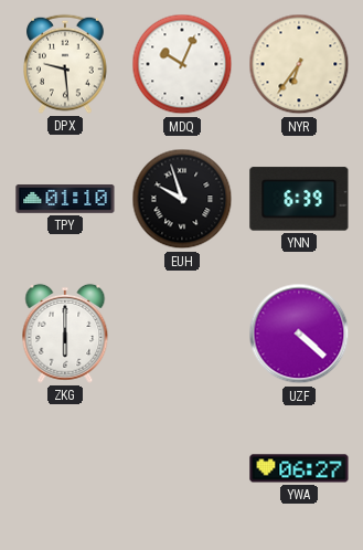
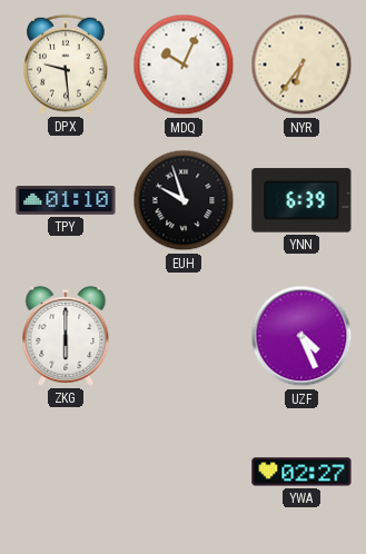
UZF: 4:22 -> 4:26
YWA: 06:27 -> 02:27
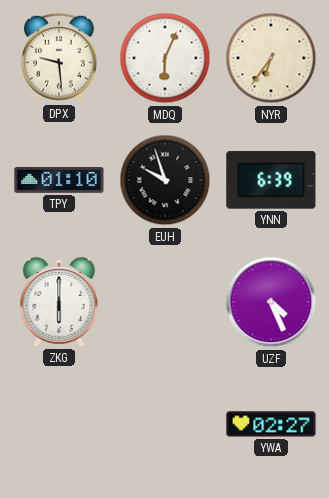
MDQ: 10:04 -> 6:04
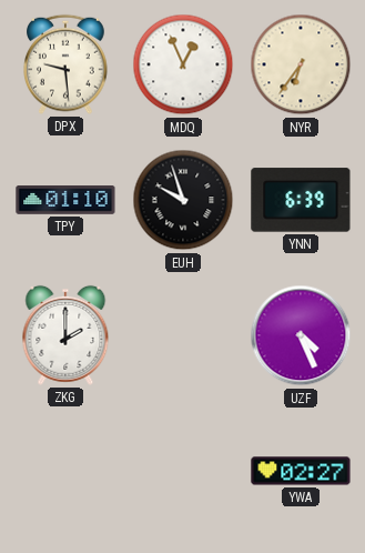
MDQ: 6:04 -> 12:56
ZKG: 6:00 -> 2:00
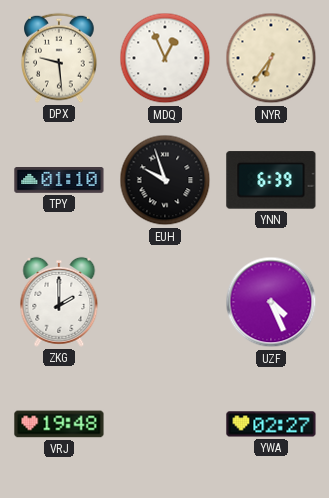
VRJ: none -> 19:48
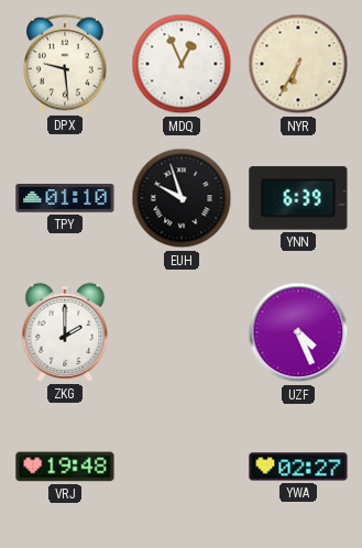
NYR: 6:36 -> 6:35
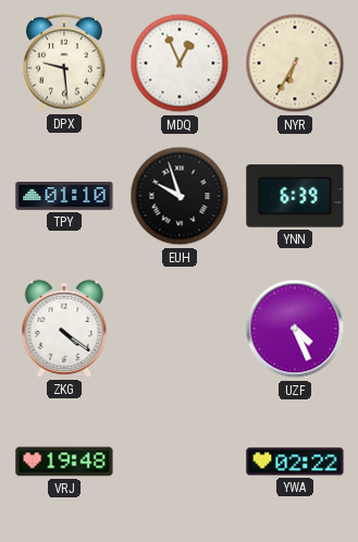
ZKG: 2:00 -> 4:21
YWA: 02:27 -> 02:22
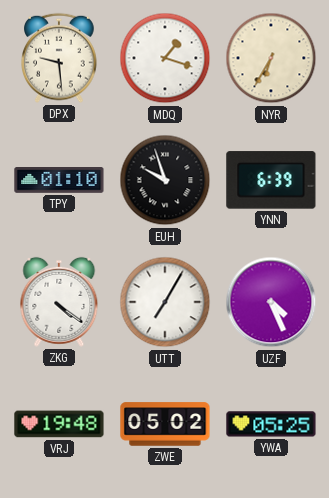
MDQ: 12:56 -> 1:18
UTT: none -> 7:05
ZWE: none -> 05:02
YWA: 02:22 -> 05:25
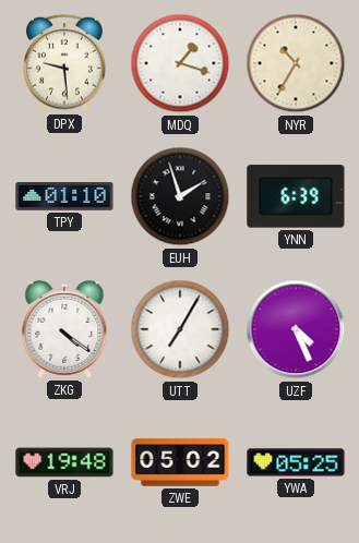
NYR: 6:35 -> 10:35
EUH: 9:57 -> 1:57
